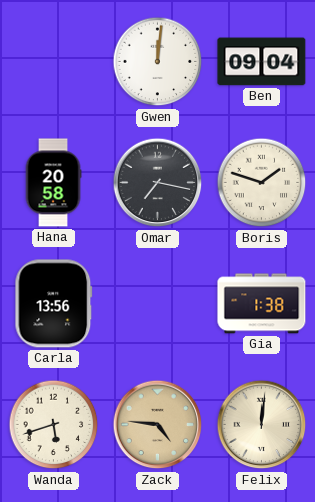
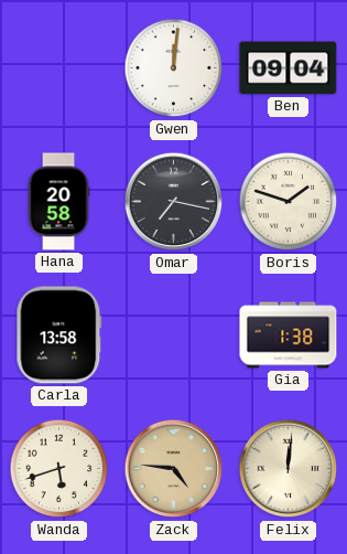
Carla: 13:56 -> 13:58
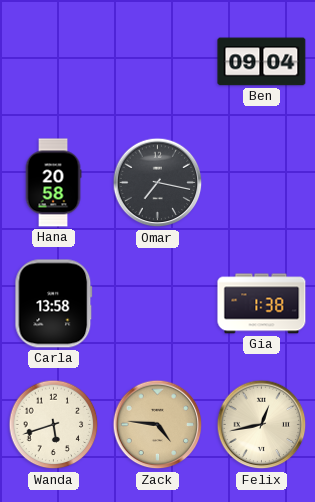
Gwen: 12:01 -> none
Boris: 1:48 -> none
Felix: 12:01 -> 12:43
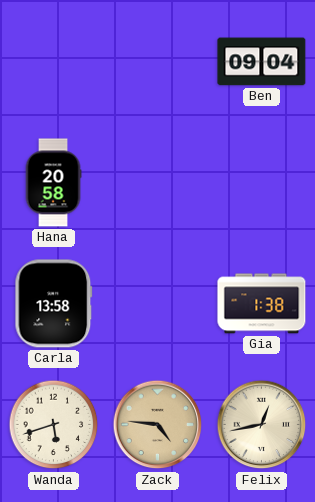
Omar: 7:17 -> none
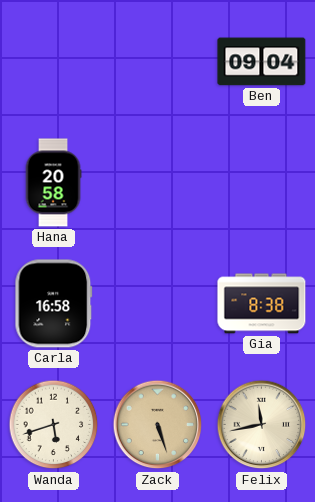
Carla: 13:58 -> 16:58
Gia: 1:38 -> 8:38
Zack: 4:46 -> 5:27
Felix: 12:43 -> 11:43
